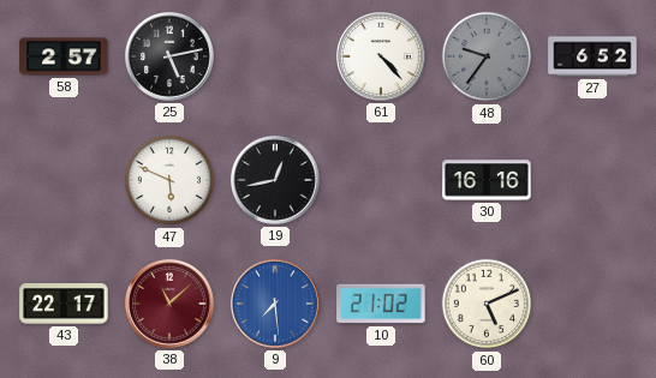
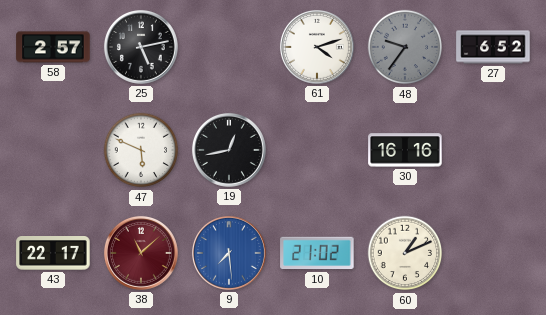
61: 4:23 -> 4:12
60: 5:11 -> 1:11
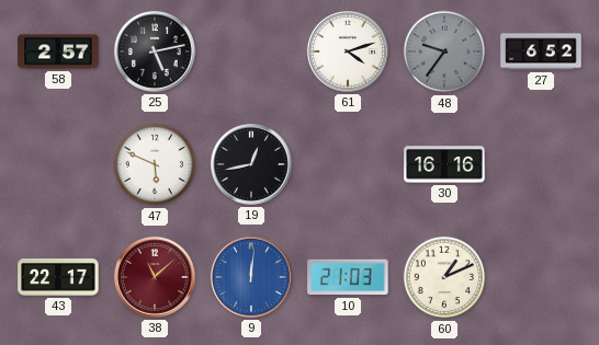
9: 7:29 -> 12:01
10: 21:02 -> 21:03
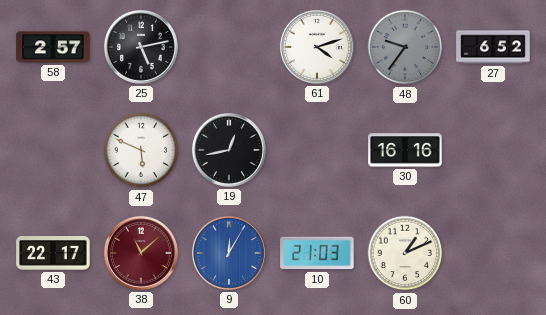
9: 12:01 -> 12:05
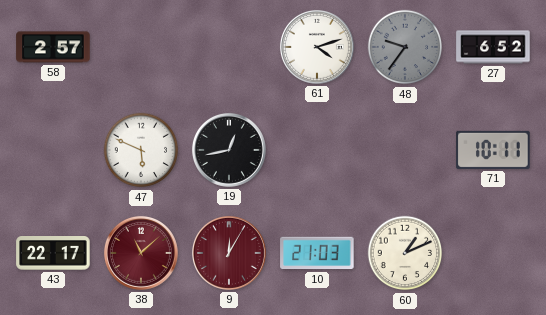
25: 5:13 -> none
30: 16:16 -> none
71: none -> 10:11
9 dial: blue -> burgundy
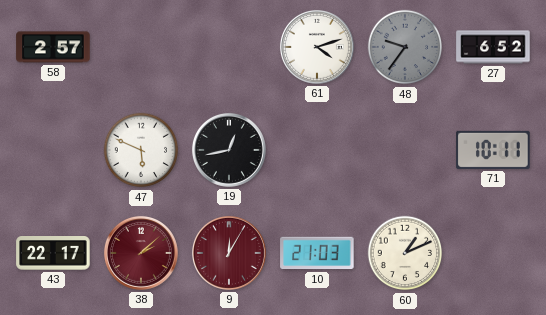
38: 11:08 -> 2:08
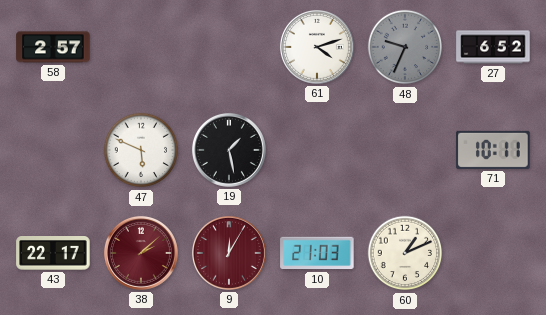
48: 9:36 -> 9:34
19: 12:43 -> 1:28
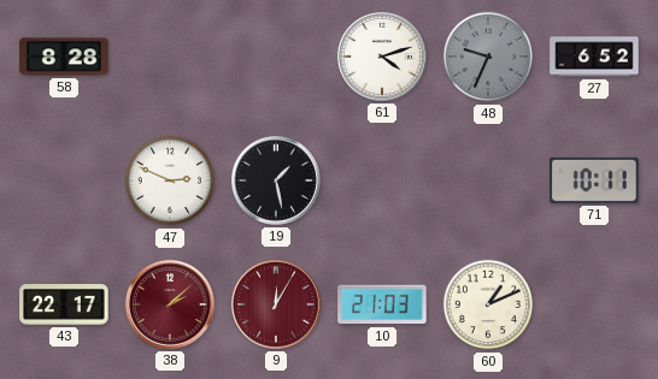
58: 2:57 -> 8:28
47: 5:49 -> 2:49
